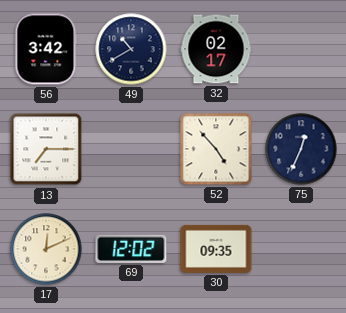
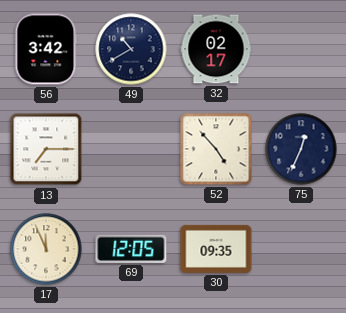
17: 12:11 -> 11:56
69: 12:02 -> 12:05
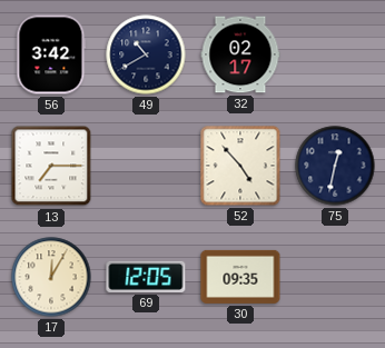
75: 12:34 -> 12:32
17: 11:56 -> 12:05
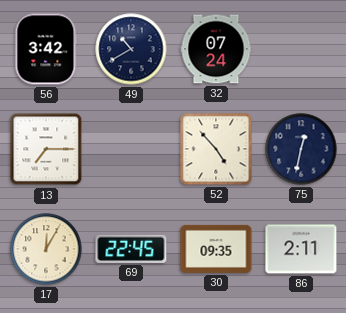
32: 02:17 -> 07:24
69: 12:05 -> 22:45
86: none -> 2:11
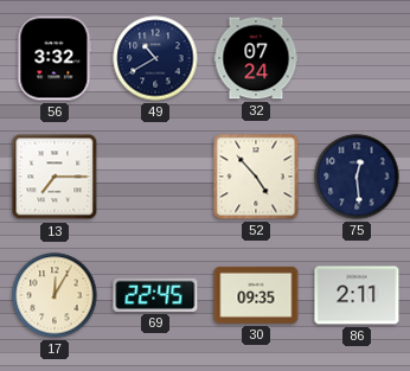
56: 3:42 -> 3:32
75: 12:32 -> 12:29
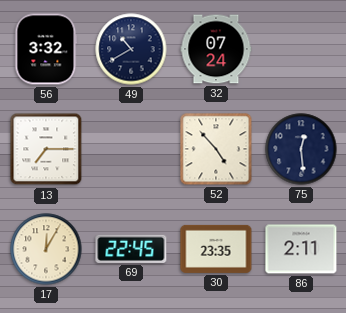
30: 09:35 -> 23:35
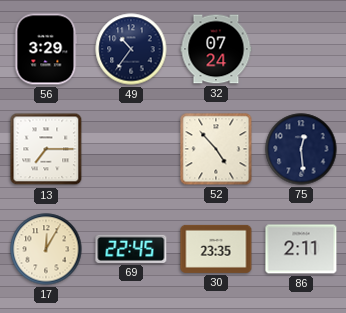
56: 3:32 -> 3:29
49: 10:40 -> 10:36
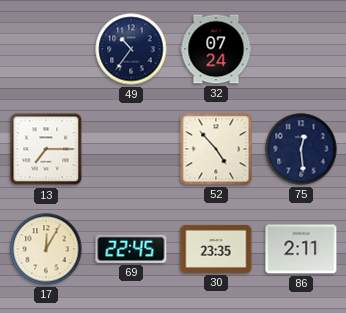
56: 3:29 -> none
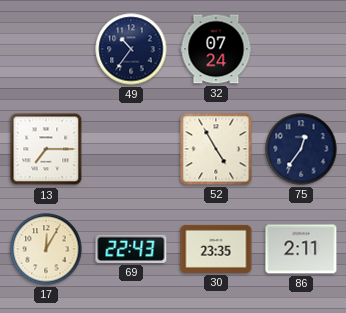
52: 4:53 -> 4:55
75: 12:29 -> 12:36
69: 22:45 -> 22:43
